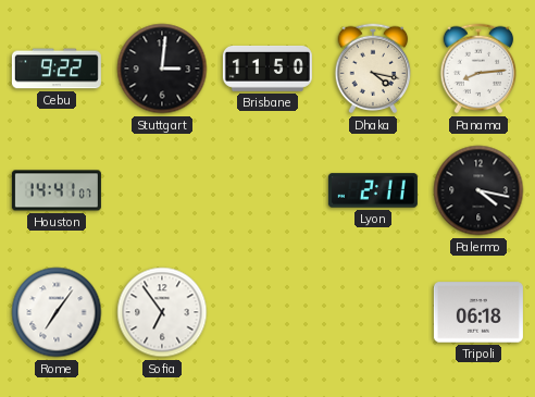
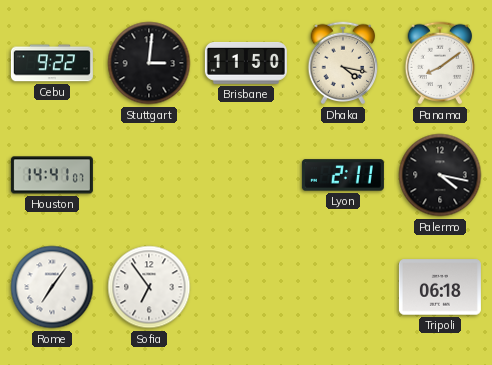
Panama: 8:14 -> 8:09
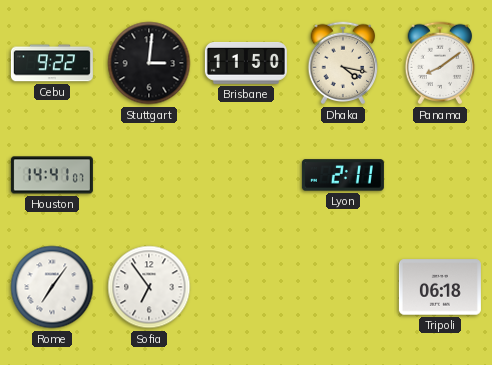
Palermo: 4:17 -> none
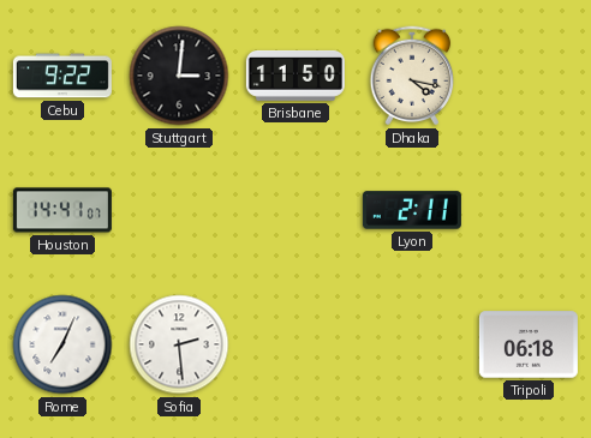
Panama: 8:09 -> none
Rome: 7:06 -> 7:04
Sofia: 6:54 -> 2:29
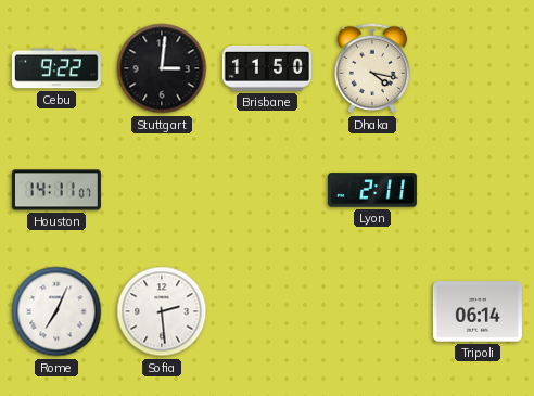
Houston: 14:41 -> 14:11
Tripoli: 06:18 -> 06:14
